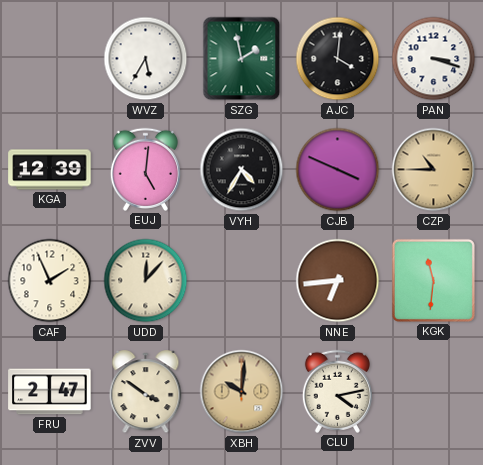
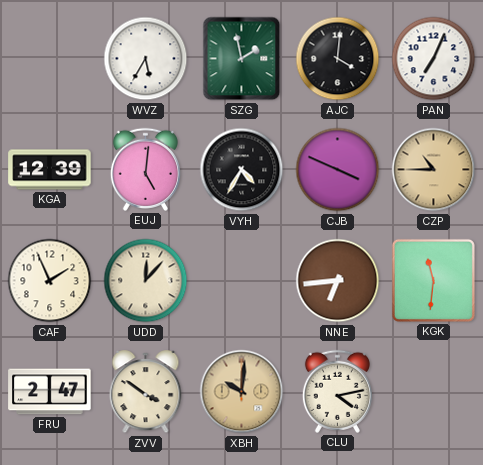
PAN: 3:18 -> 7:04
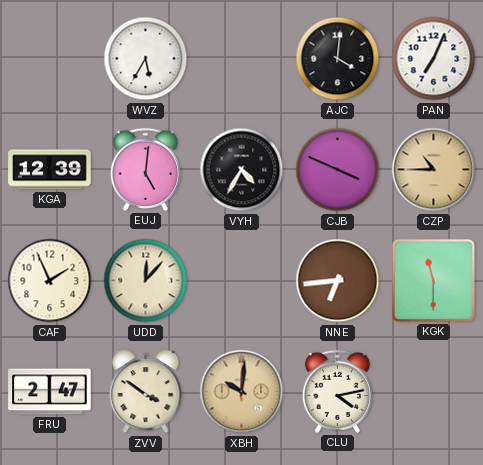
SZG: 1:58 -> none
KGK: 11:31 -> 11:30
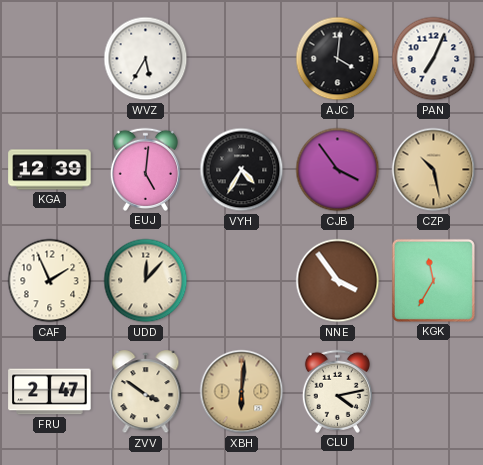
CJB: 3:49 -> 3:54
CZP: 10:45 -> 10:28
NNE: 6:44 -> 3:54
KGK: 11:30 -> 11:35
XBH: 10:01 -> 6:01
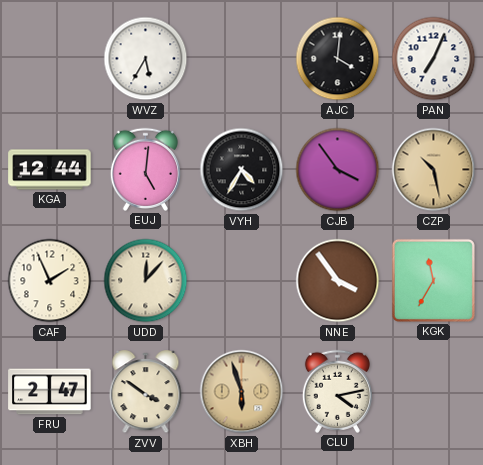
KGA: 12:39 -> 12:44
XBH: 6:01 -> 5:57
